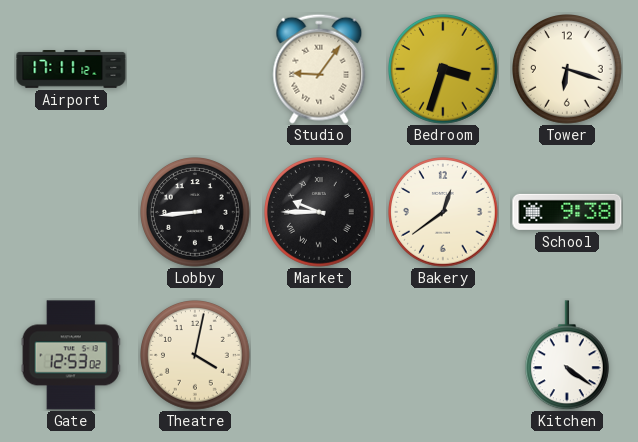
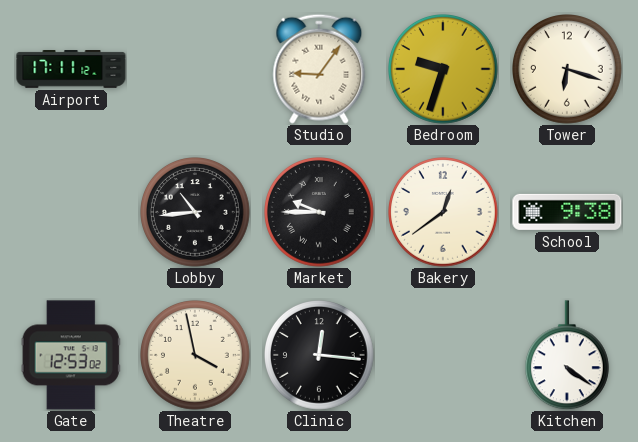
Bedroom: 3:33 -> 9:33
Lobby: 8:44 -> 10:44
Theatre: 4:02 -> 3:58
Clinic: none -> 12:16
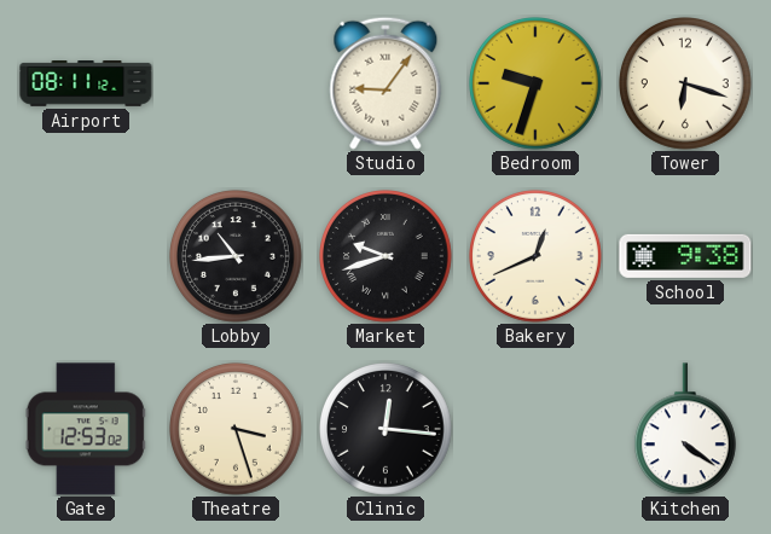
Airport: 17:11 -> 08:11
Market: 9:45 -> 9:42
Bakery: 12:39 -> 12:41
Theatre: 3:58 -> 3:27
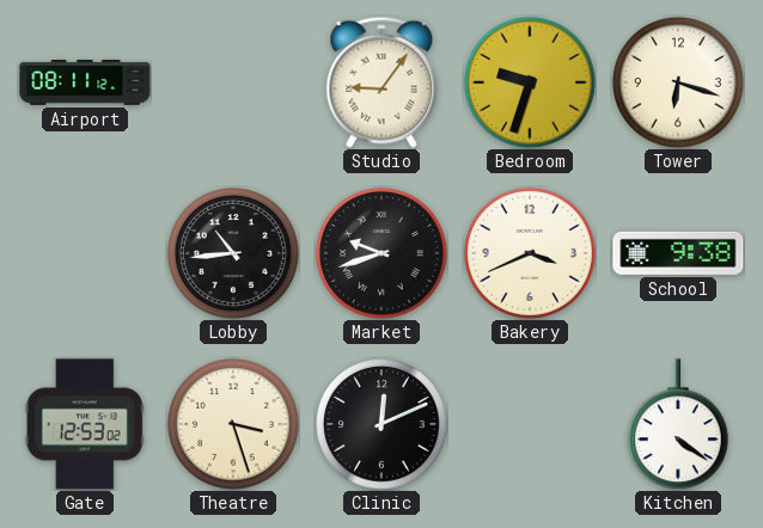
Bakery: 12:41 -> 3:41
Clinic: 12:16 -> 12:11
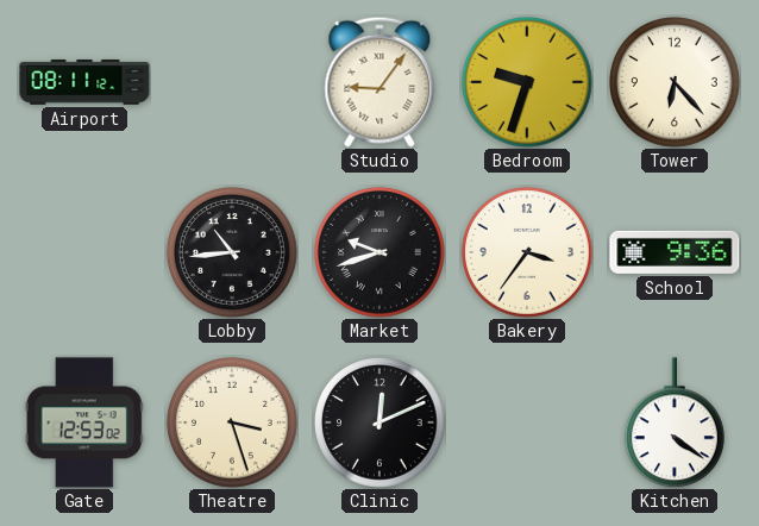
Tower: 6:18 -> 6:23
Bakery: 3:41 -> 3:36
School: 9:38 -> 9:36
